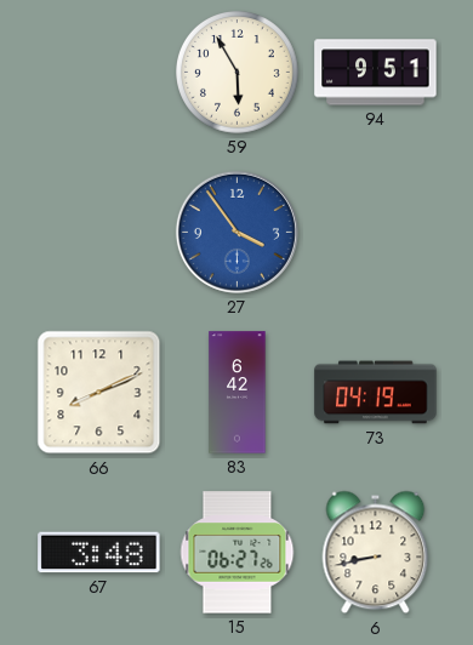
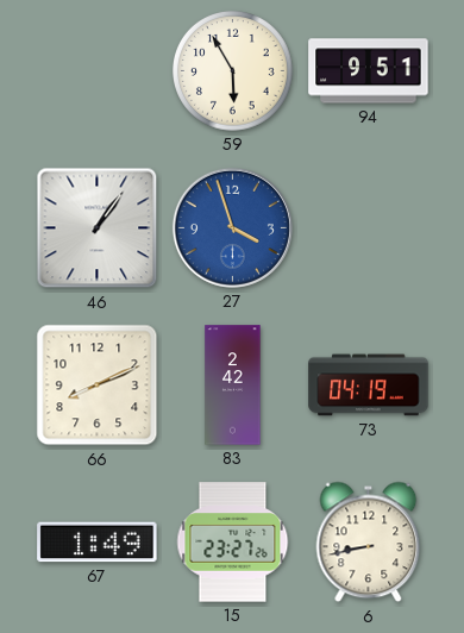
46: none -> 1:06
27: 3:54 -> 3:57
83: 6:42 -> 2:42
67: 3:48 -> 1:49
15: 06:27 -> 23:27
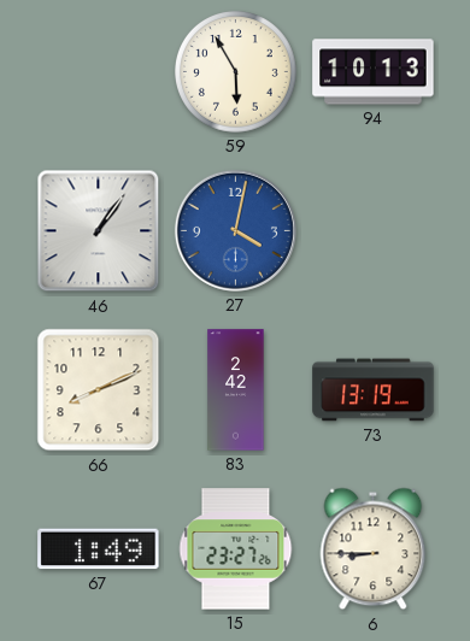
94: 9:51 -> 10:13
27: 3:57 -> 4:02
73: 04:19 -> 13:19
6: 8:43 -> 8:45
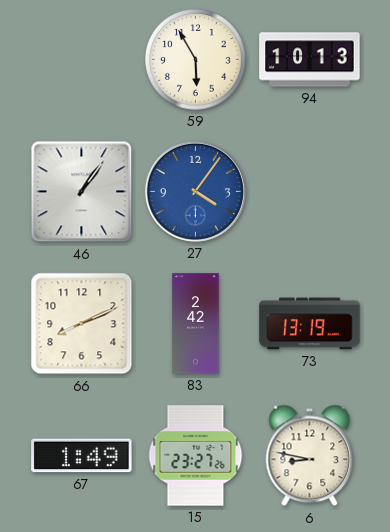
27: 4:02 -> 4:06
6: 8:45 -> 8:47
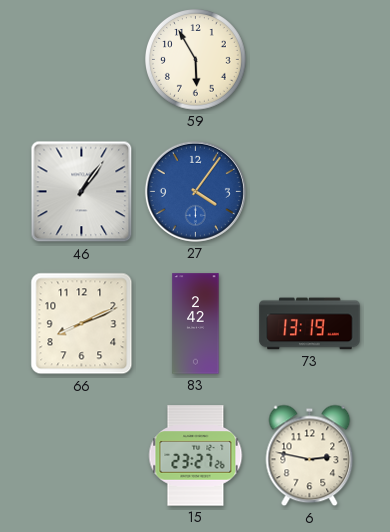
94: 10:13 -> none
67: 1:49 -> none
6: 8:47 -> 2:47
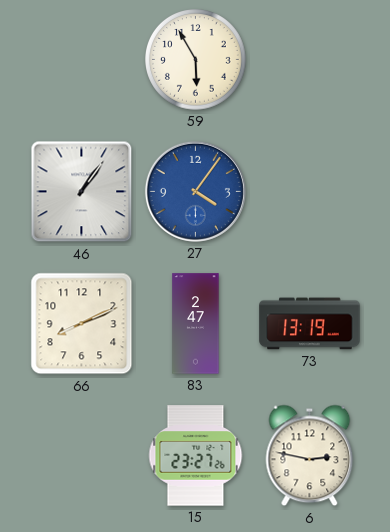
83: 2:42 -> 2:47
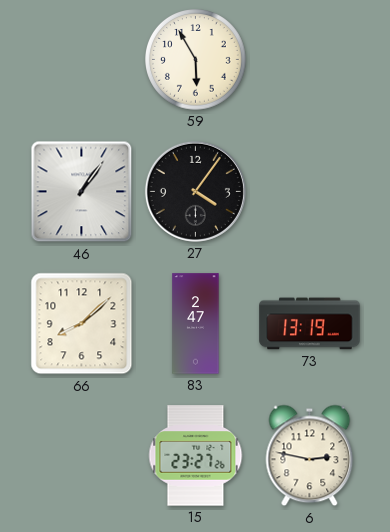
27 dial: blue -> black
66: 8:11 -> 8:08
